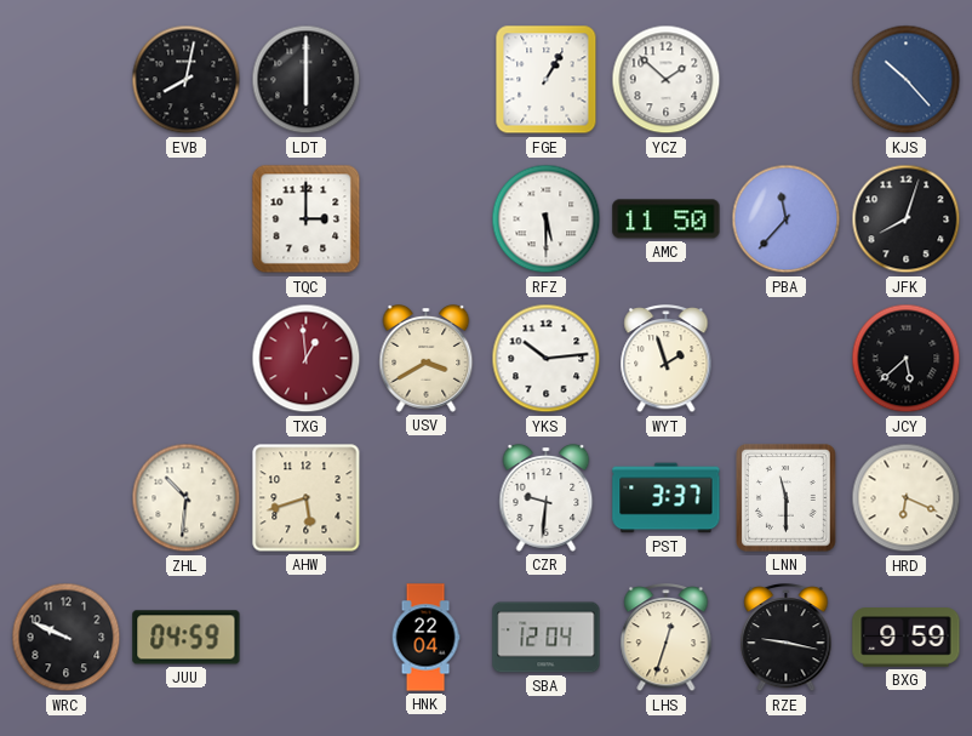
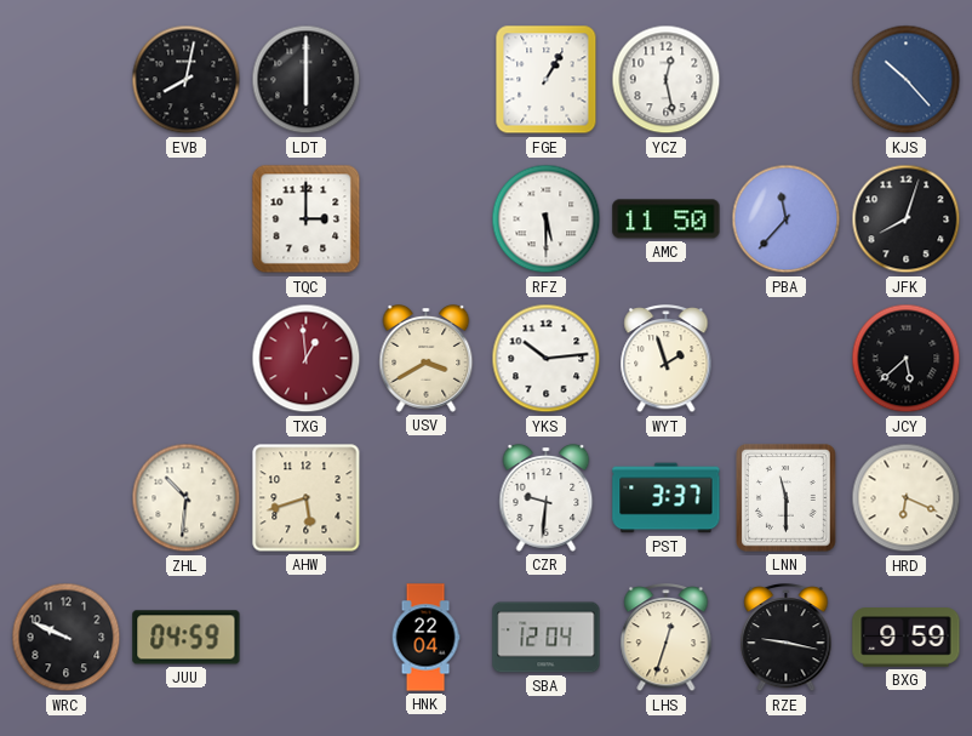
YCZ: 1:52 -> 12:28
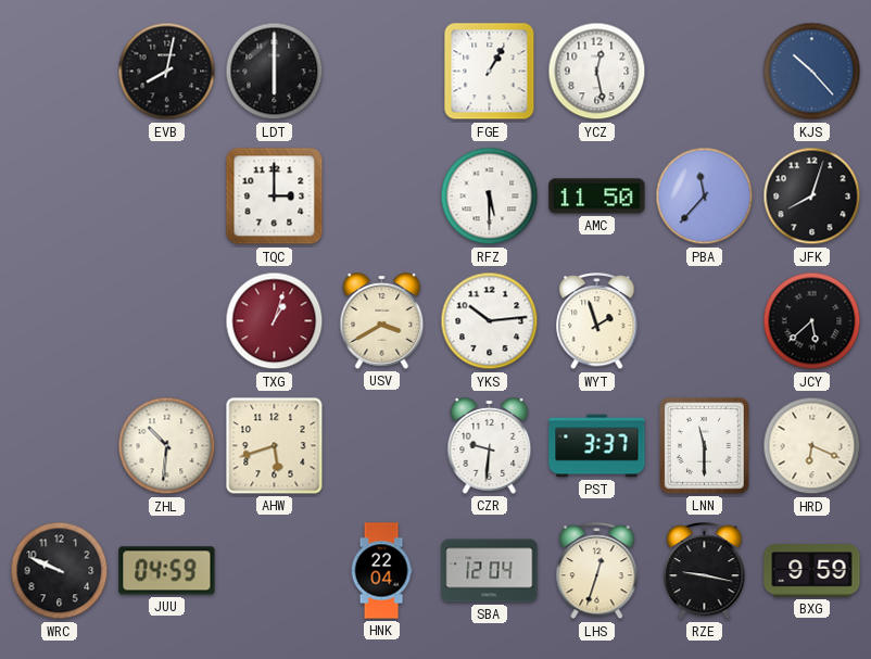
TXG: 12:59 -> 1:03
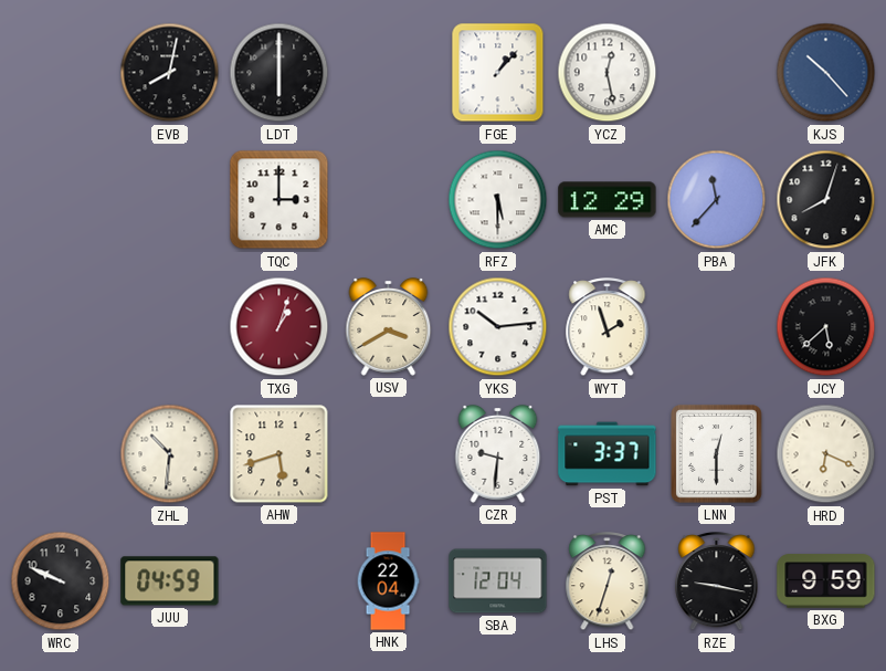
FGE: 1:05 -> 1:07
AMC: 11:50 -> 12:29
LNN: 11:30 -> 12:30
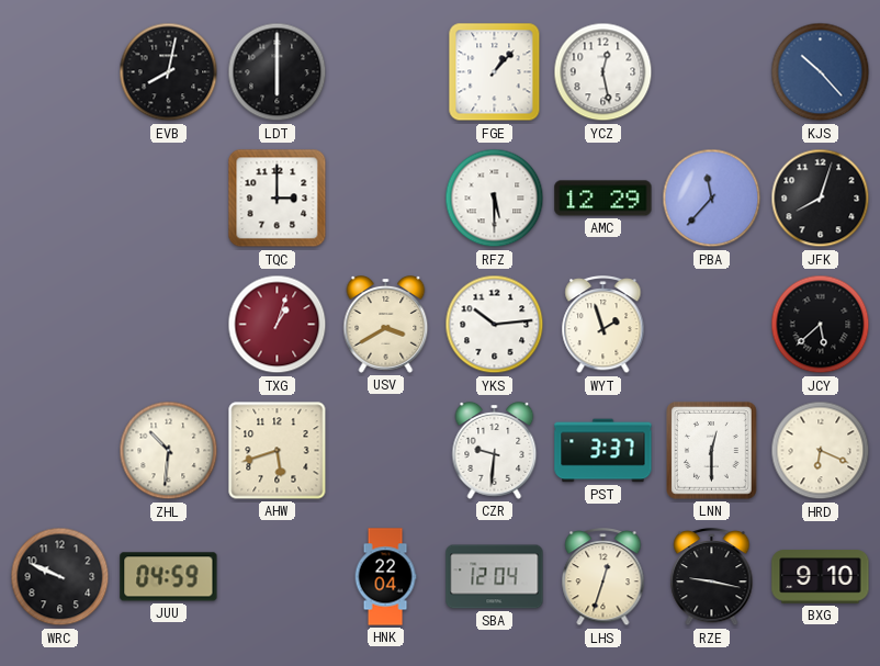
BXG: 9:59 -> 9:10
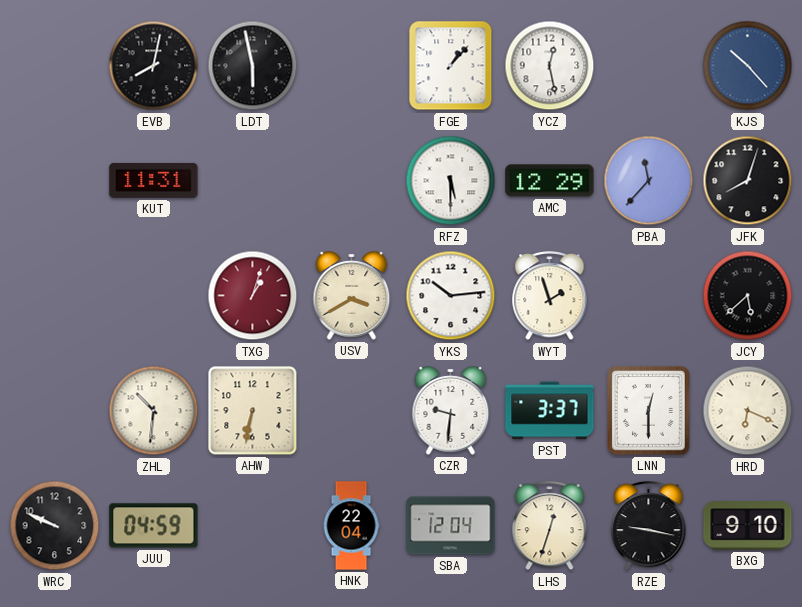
LDT: 6:00 -> 5:58
KUT: none -> 11:31
TQC: 3:00 -> none
AHW: 5:42 -> 6:32
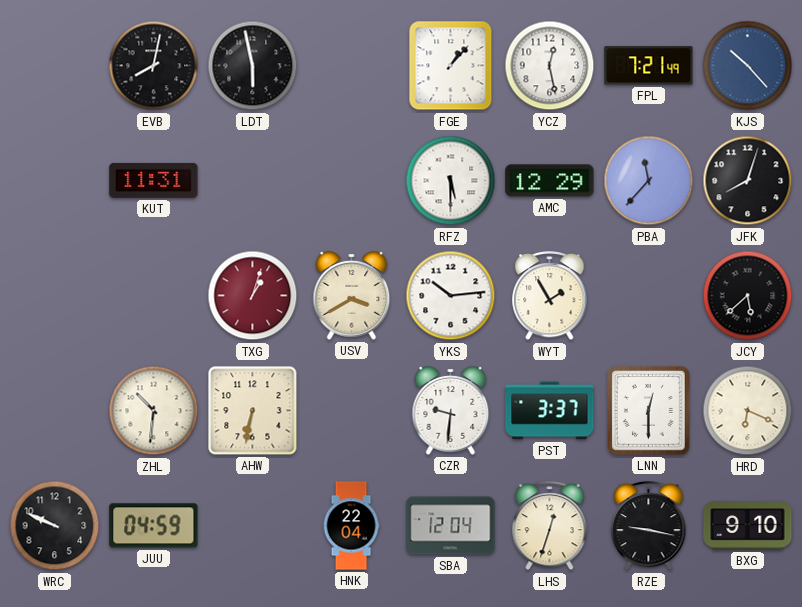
FPL: none -> 7:21
WYT: 1:57 -> 1:55
